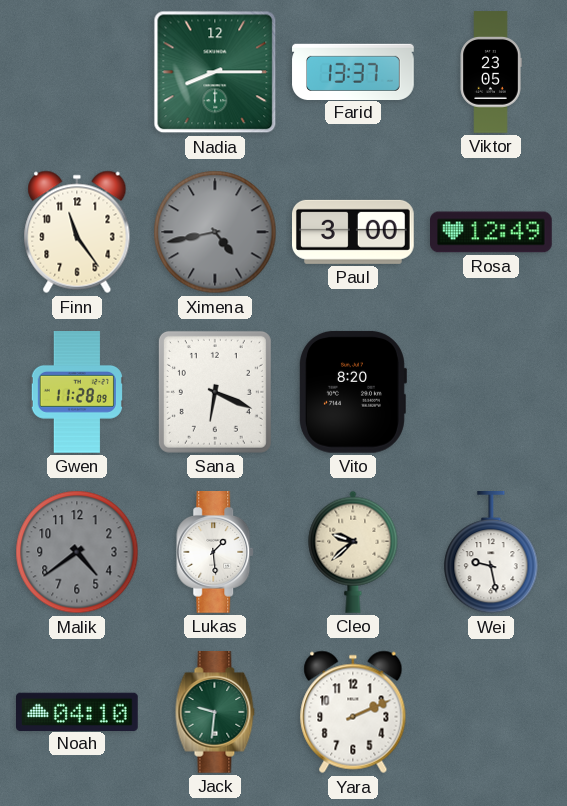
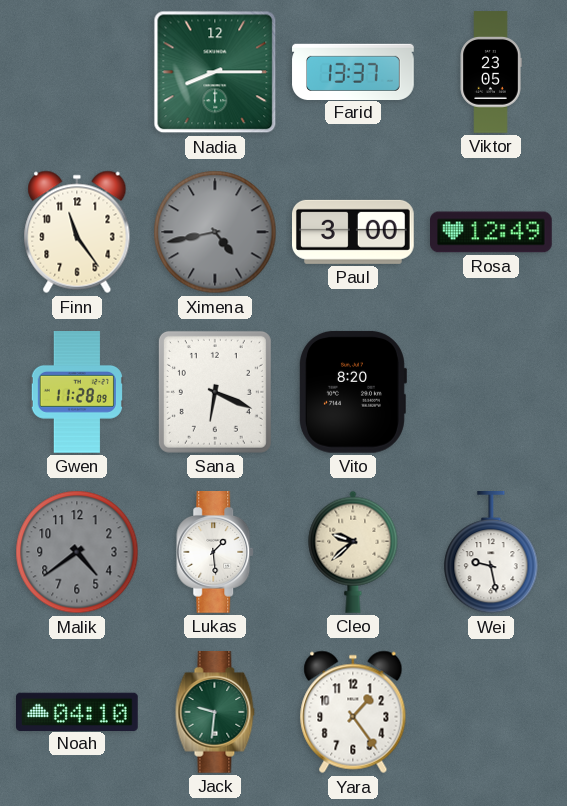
Yara: 2:11 -> 1:24
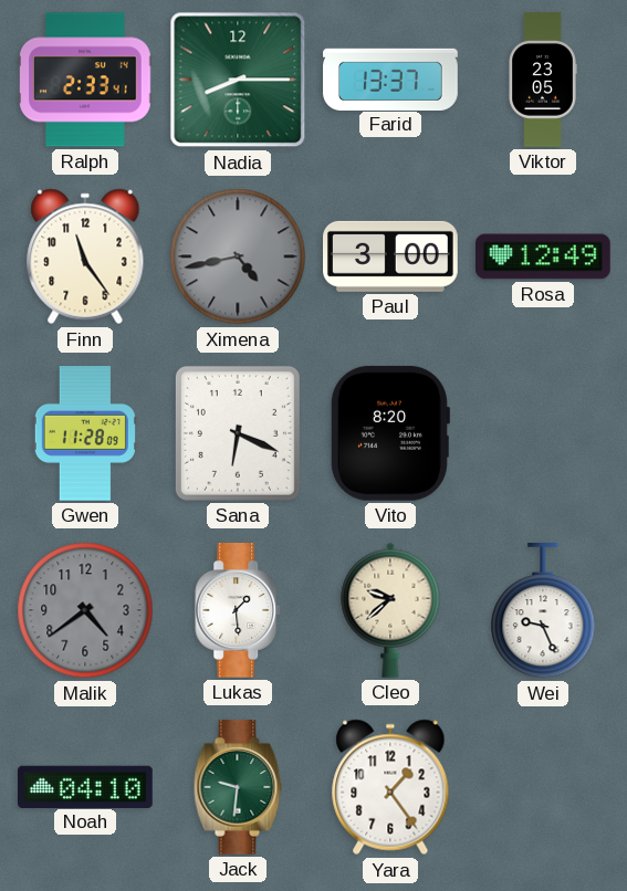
Ralph: none -> 2:33
Wei: 9:28 -> 9:26
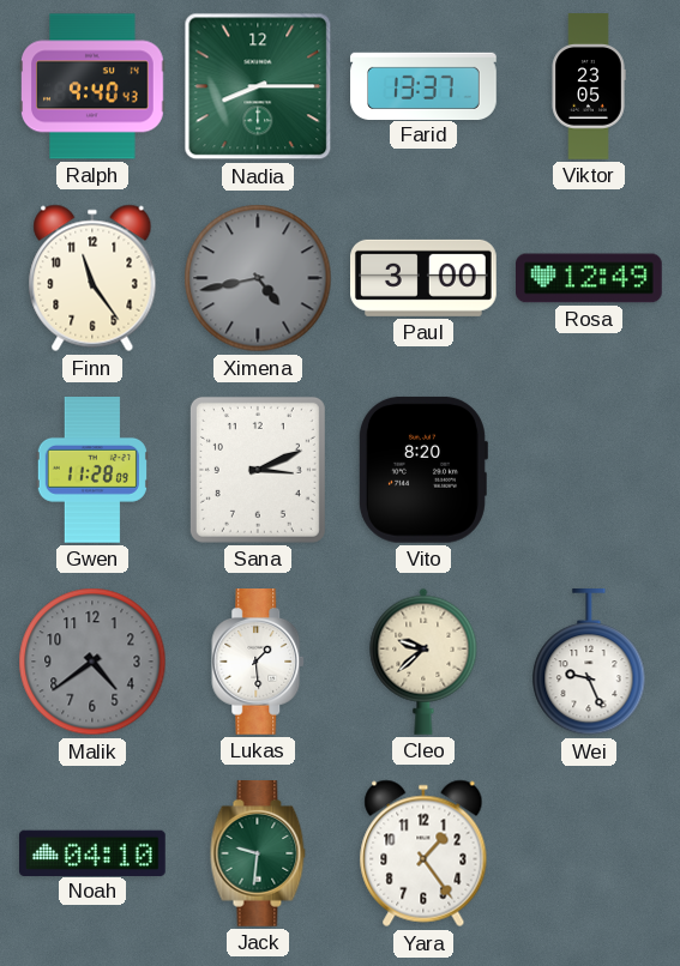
Ralph: 2:33 -> 9:40
Sana: 6:19 -> 3:11
